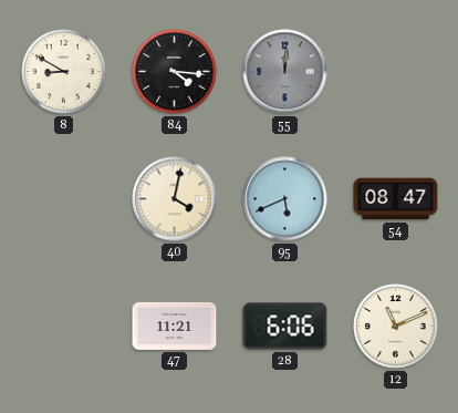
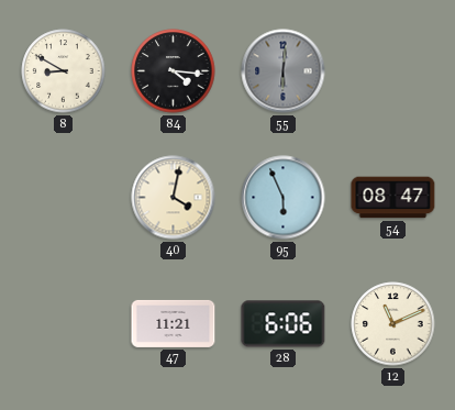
55: 12:01 -> 6:01
95: 5:41 -> 5:56
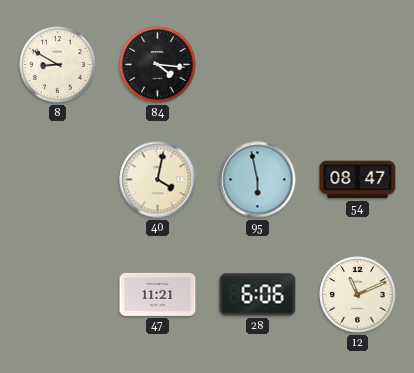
55: 6:01 -> none
95: 5:56 -> 5:58
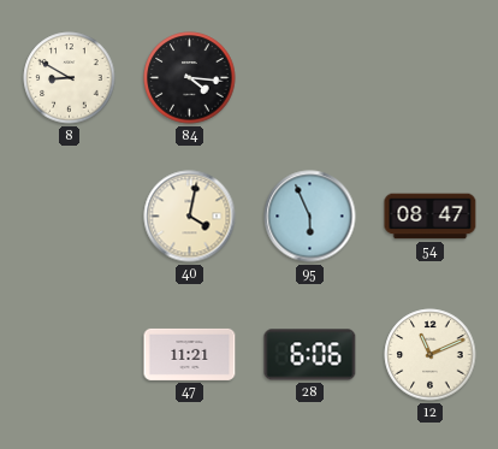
95: 5:58 -> 5:56
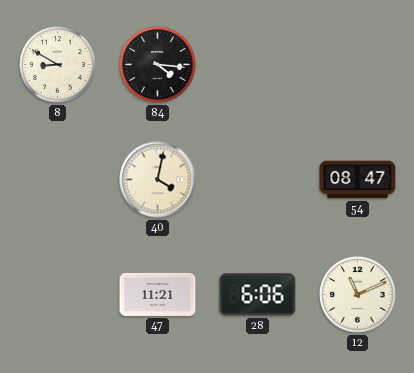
95: 5:56 -> none
